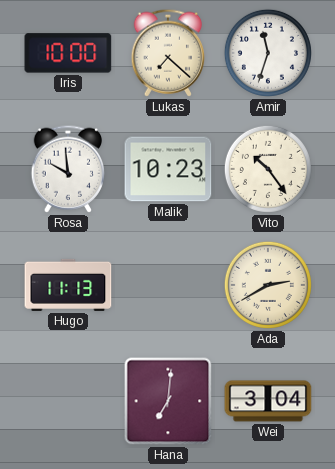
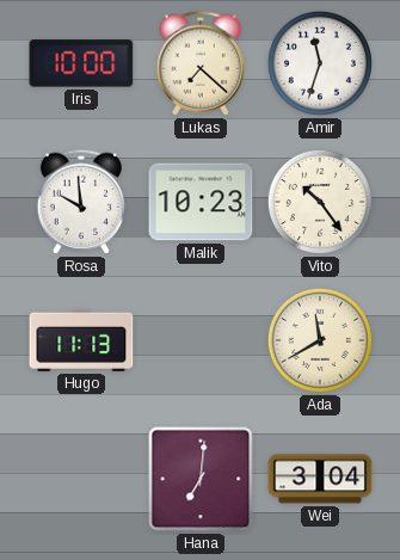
Ada: 2:40 -> 11:40
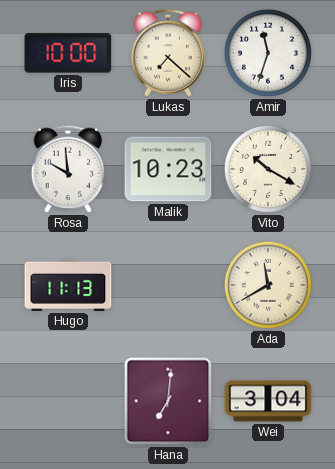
Vito: 10:24 -> 10:20
